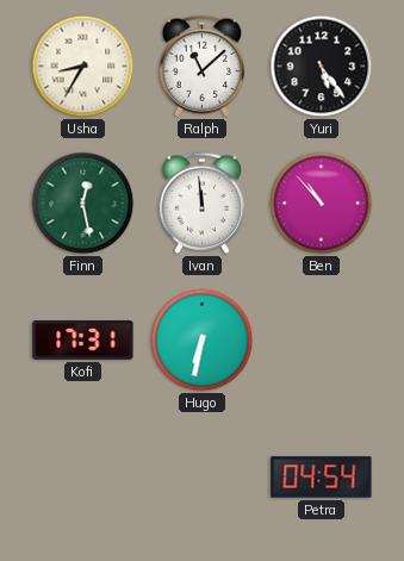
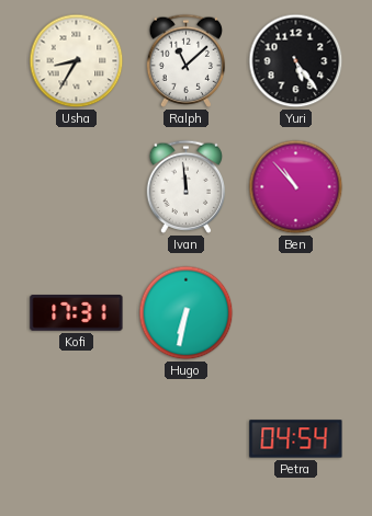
Finn: 12:28 -> none
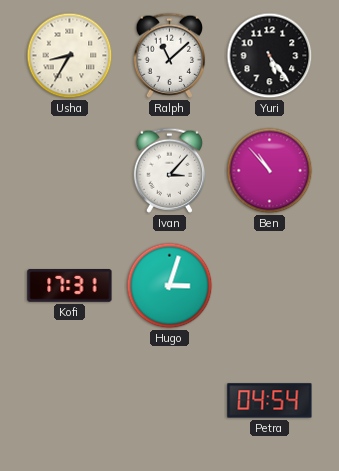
Ivan: 11:59 -> 3:07
Hugo: 6:32 -> 3:03
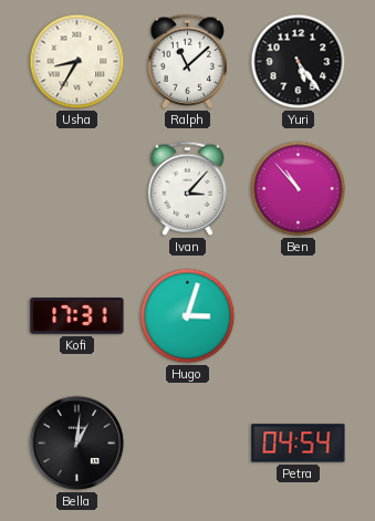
Bella: none -> 1:01
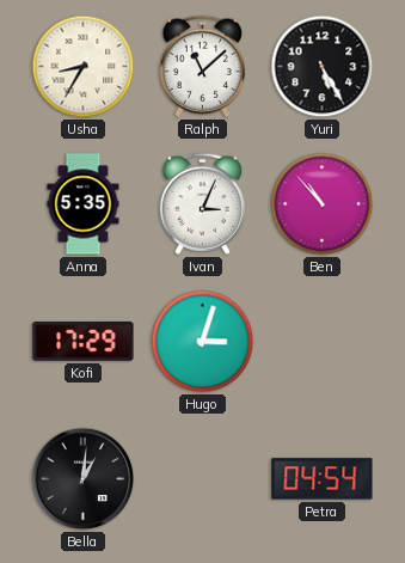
Yuri: 5:24 -> 5:25
Anna: none -> 5:35
Ivan: 3:07 -> 3:04
Kofi: 17:31 -> 17:29
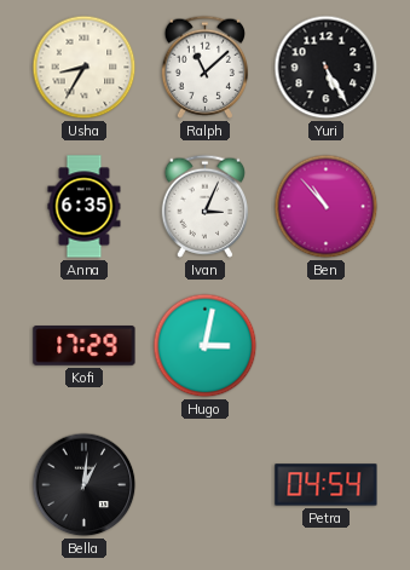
Anna: 5:35 -> 6:35
Hugo: 3:03 -> 3:02
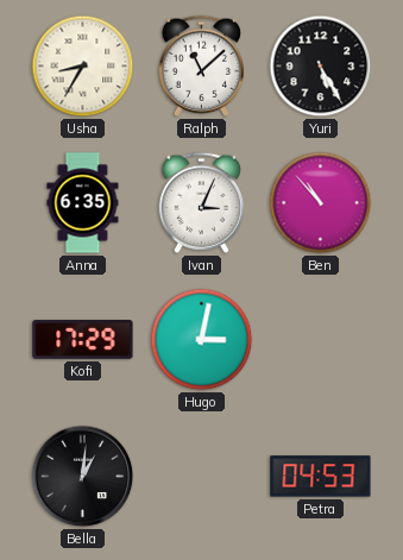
Petra: 04:54 -> 04:53
